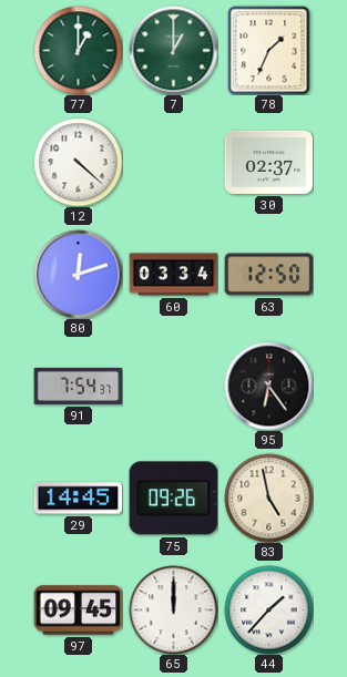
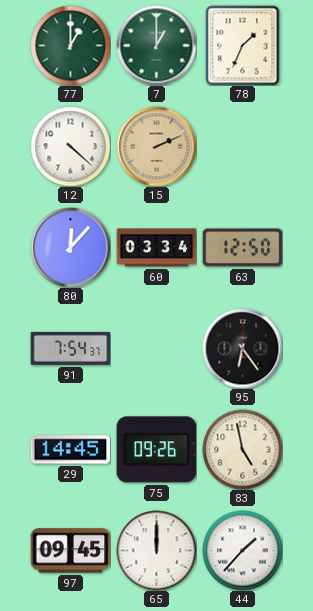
15: none -> 2:11
30: 02:37 -> none
80: 12:12 -> 12:07
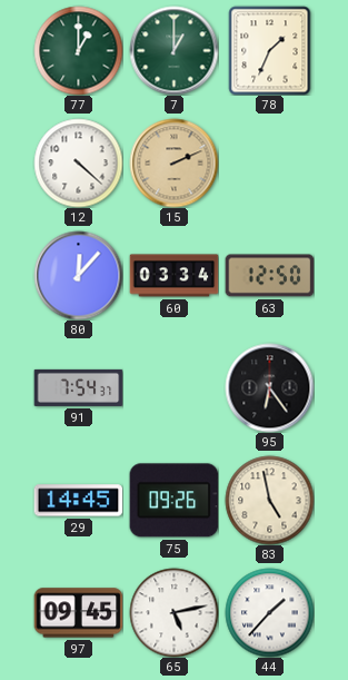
65: 12:00 -> 5:13
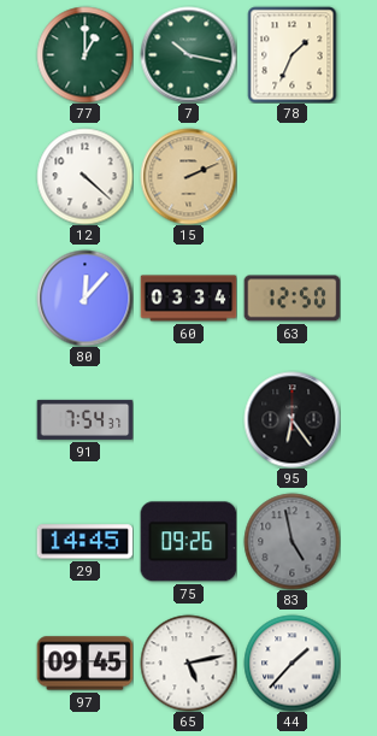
7: 1:00 -> 10:17
83 dial: cream -> grey
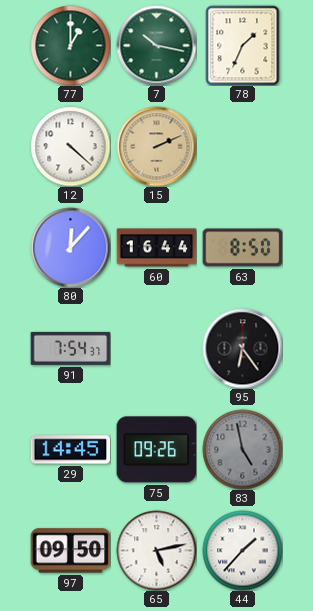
60: 03:34 -> 16:44
63: 12:50 -> 8:50
97: 09:45 -> 09:50
